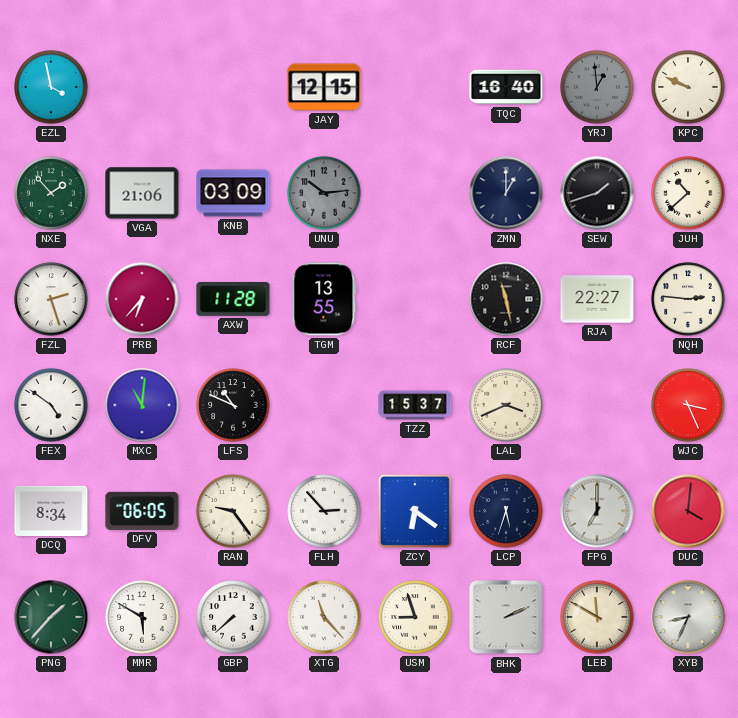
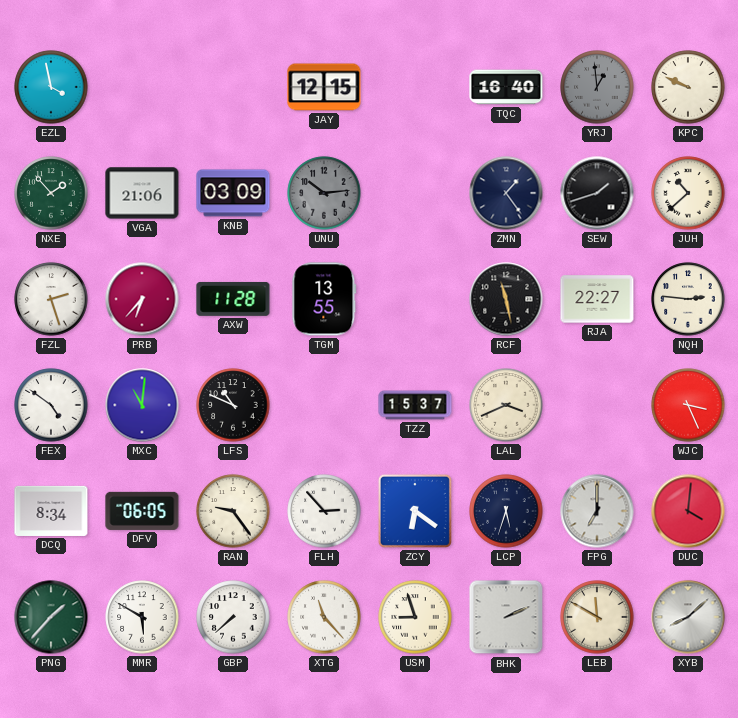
ZMN: 1:00 -> 1:24
XYB: 8:34 -> 8:08
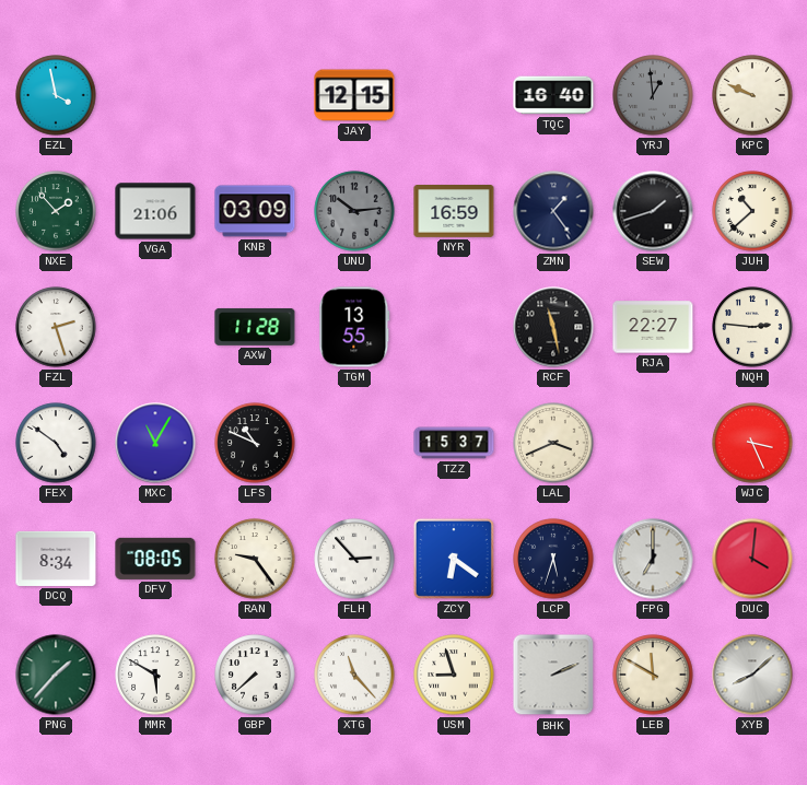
NYR: none -> 16:59
PRB: 6:37 -> none
MXC: 11:01 -> 11:05
DFV: 06:05 -> 08:05
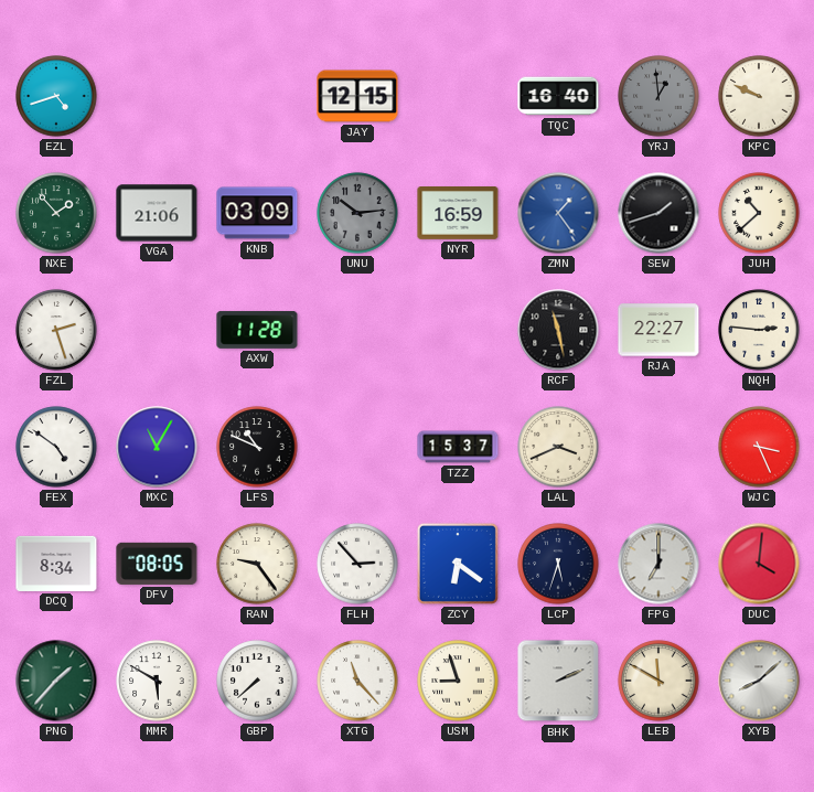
EZL: 3:58 -> 4:42
ZMN dial: navy -> blue
TGM: 13:55 -> none
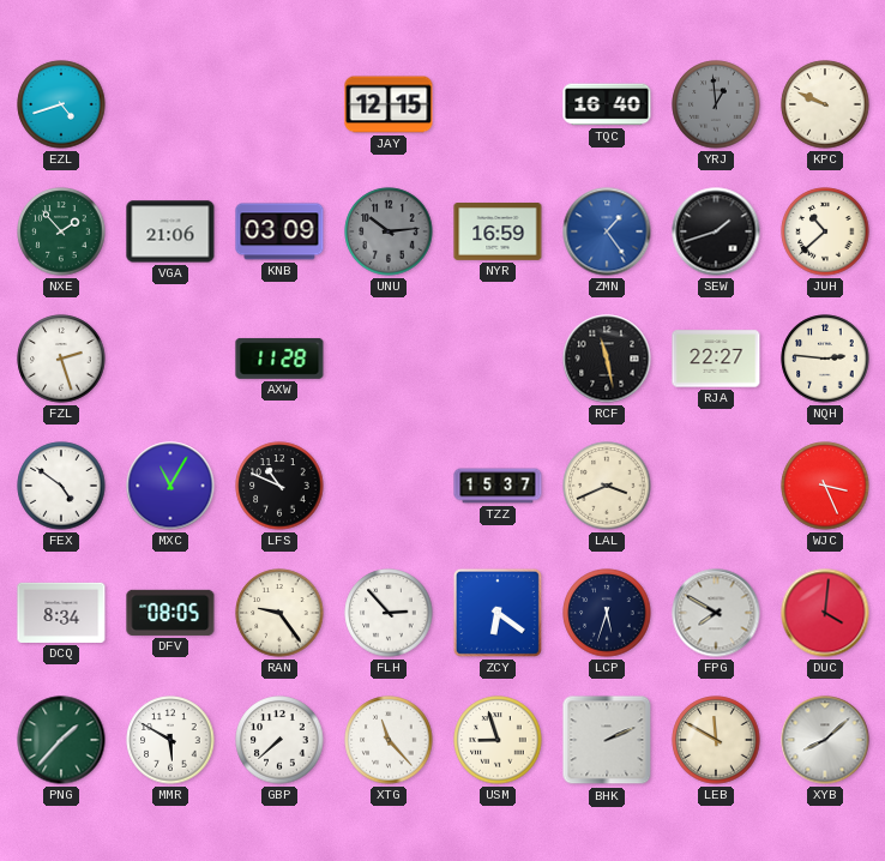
FPG: 7:00 -> 7:50
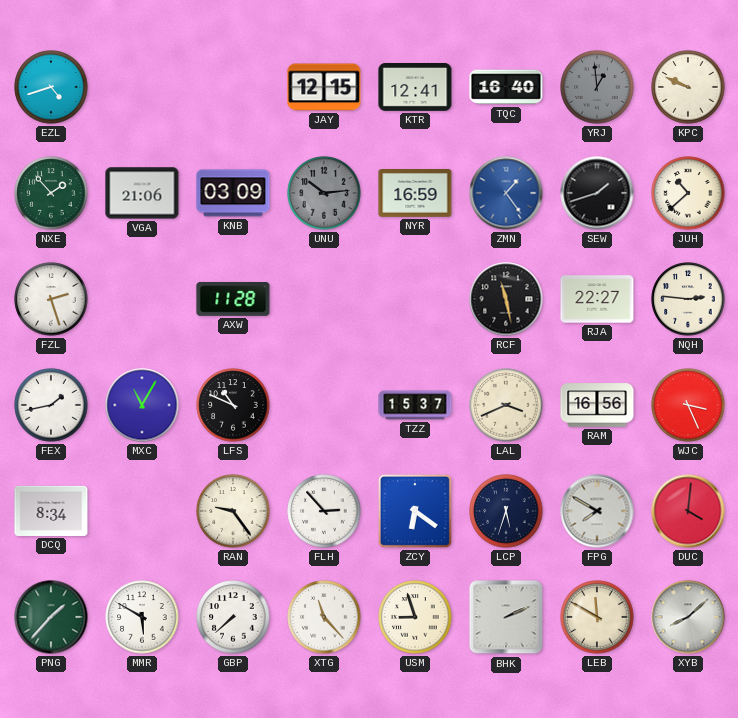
KTR: none -> 12:41
FEX: 4:51 -> 1:43
RAM: none -> 16:56
DFV: 08:05 -> none
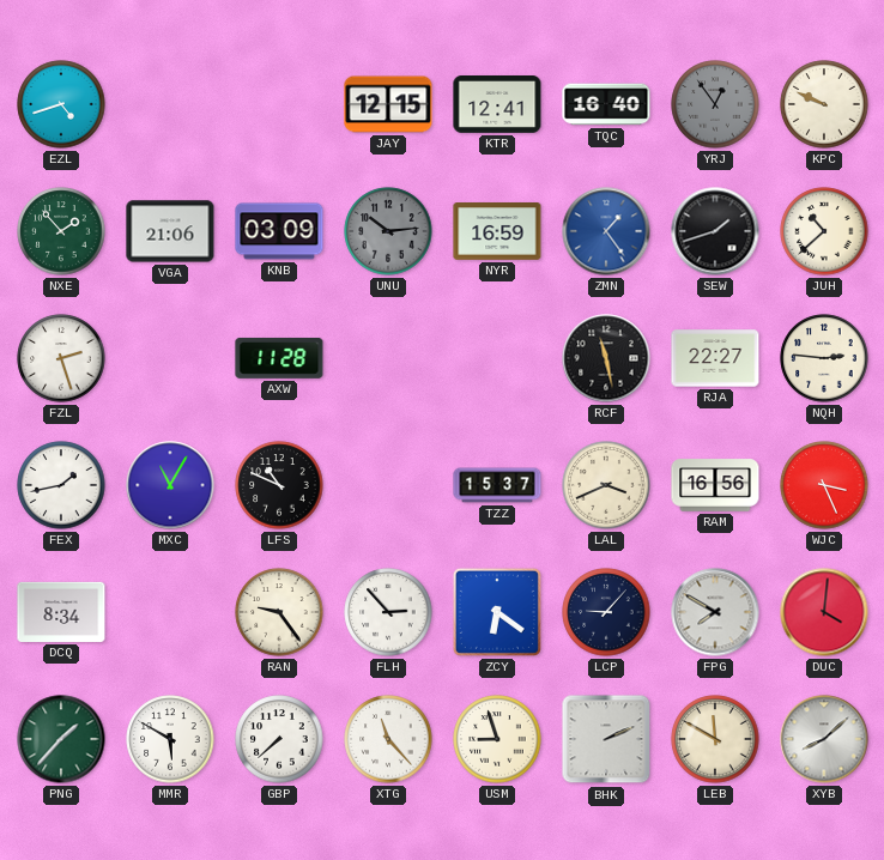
YRJ: 12:59 -> 12:54
LCP: 5:33 -> 9:07
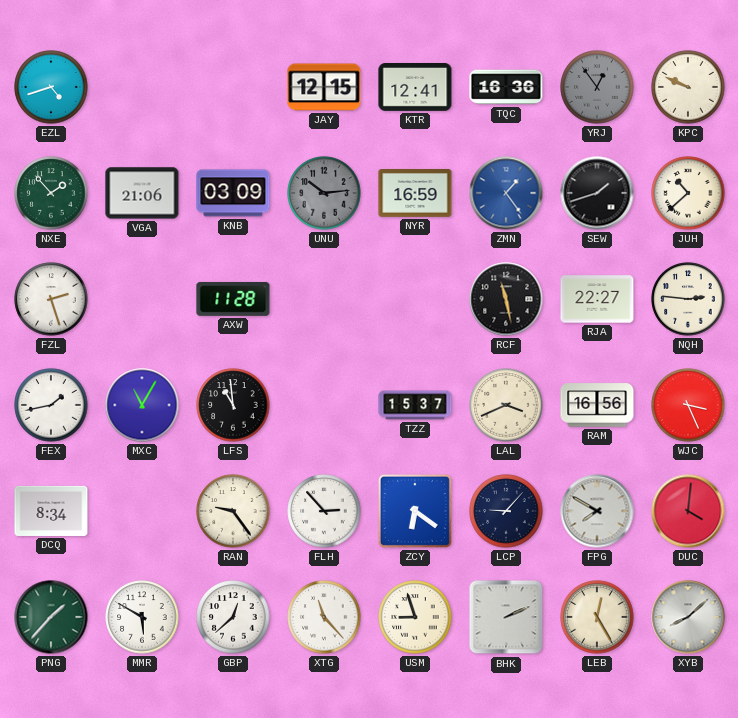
TQC: 16:40 -> 16:36
LFS: 10:49 -> 10:59
GBP: 7:38 -> 12:38
LEB: 11:50 -> 12:25
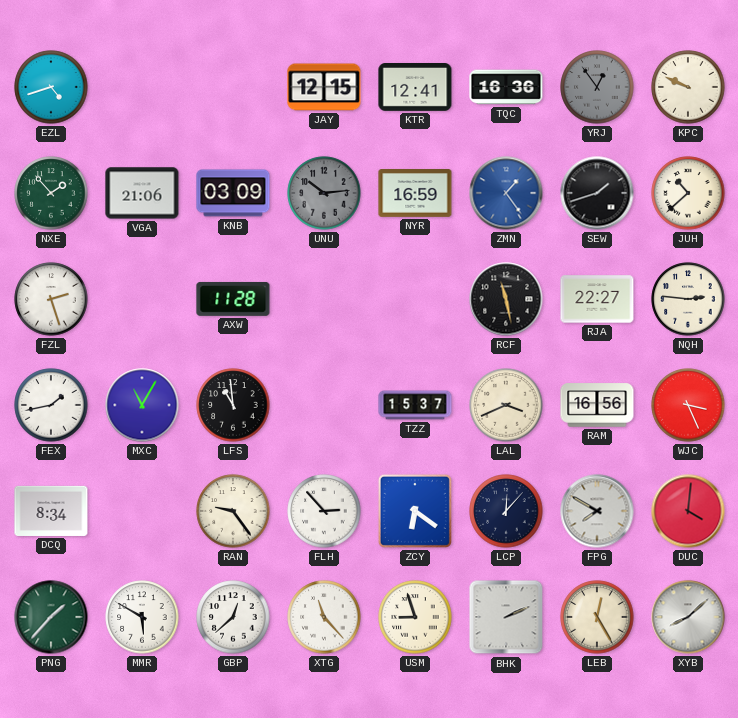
LCP: 9:07 -> 12:07
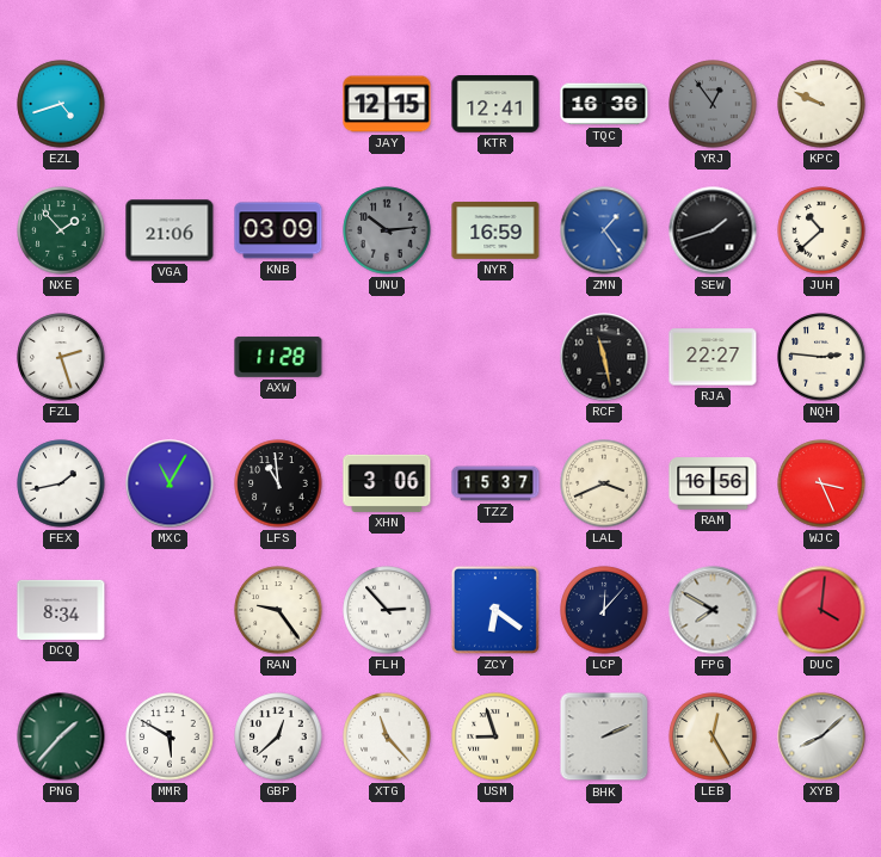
XHN: none -> 3:06
